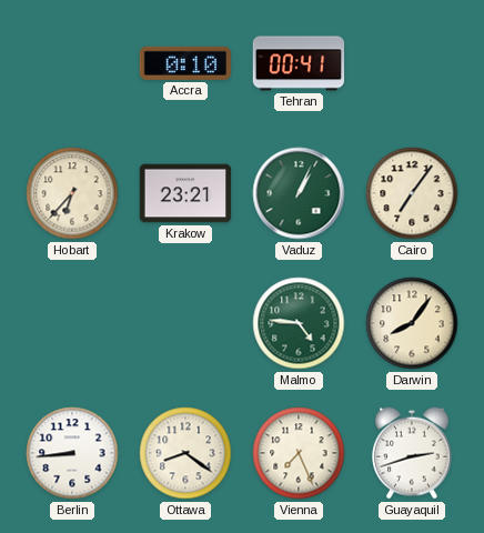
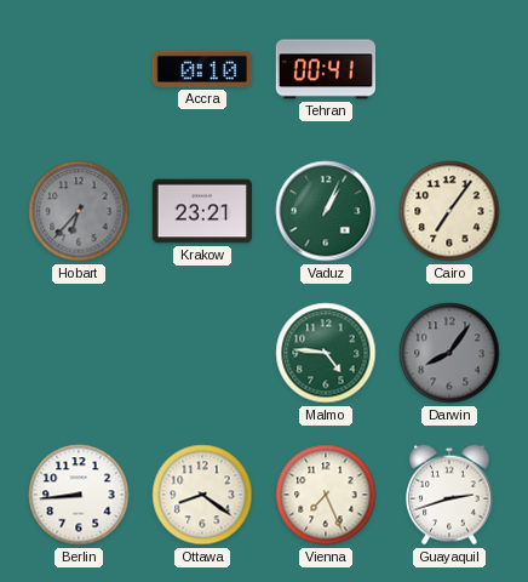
Hobart dial: cream -> grey
Darwin dial: cream -> grey
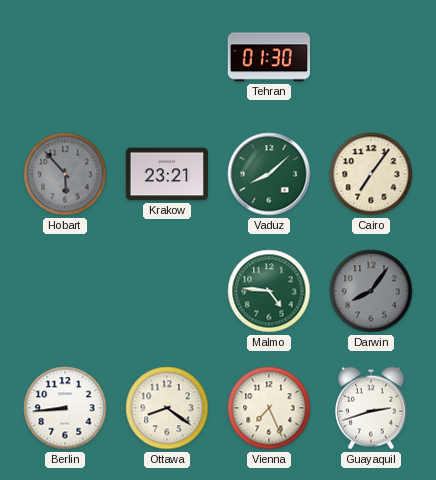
Accra: 0:10 -> none
Tehran: 00:41 -> 01:30
Hobart: 6:37 -> 5:53
Vaduz: 1:04 -> 8:08
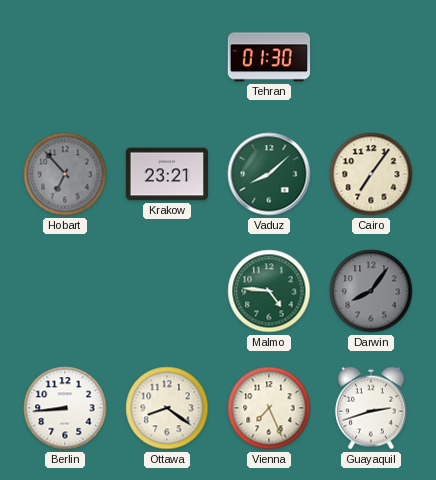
Hobart: 5:53 -> 6:53
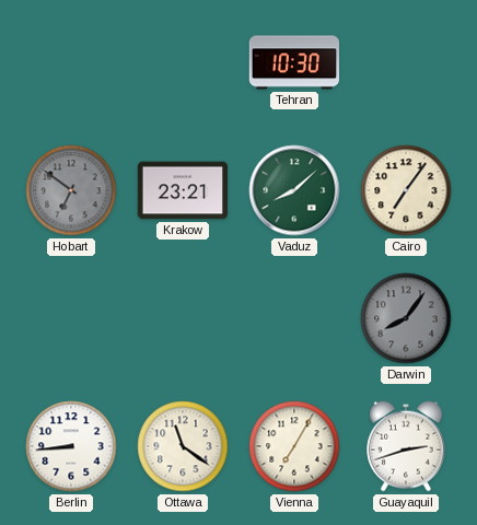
Tehran: 01:30 -> 10:30
Hobart: 6:53 -> 6:51
Malmo: 4:46 -> none
Ottawa: 8:21 -> 11:21
Vienna: 7:26 -> 7:05
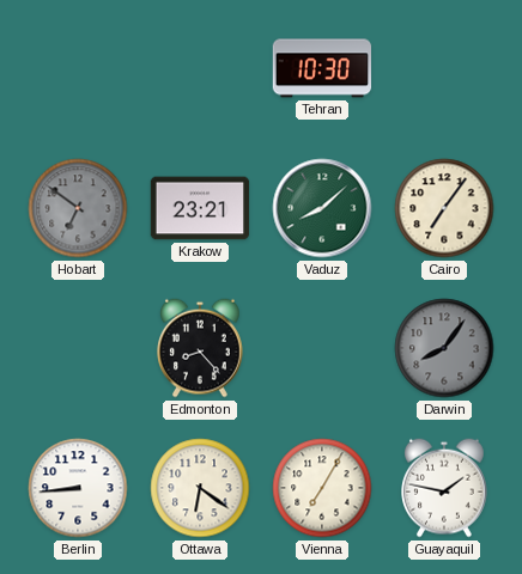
Edmonton: none -> 8:23
Ottawa: 11:21 -> 6:21
Guayaquil: 2:42 -> 1:47
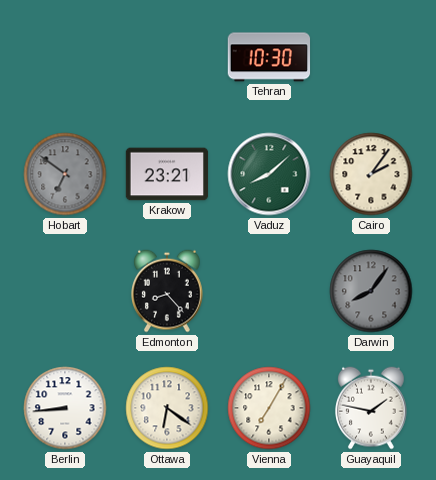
Cairo: 7:06 -> 2:06
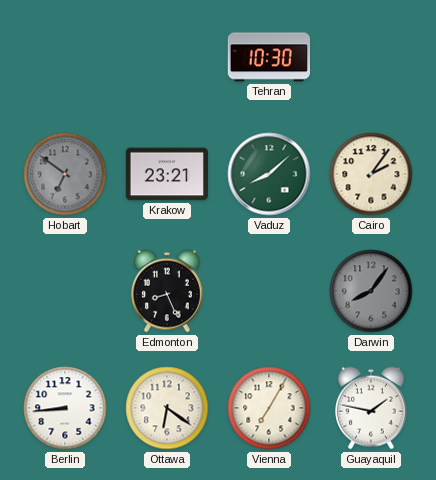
Edmonton: 8:23 -> 8:26
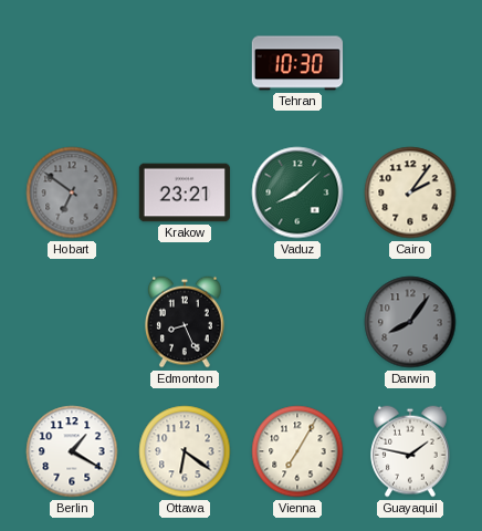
Berlin: 8:44 -> 1:20
